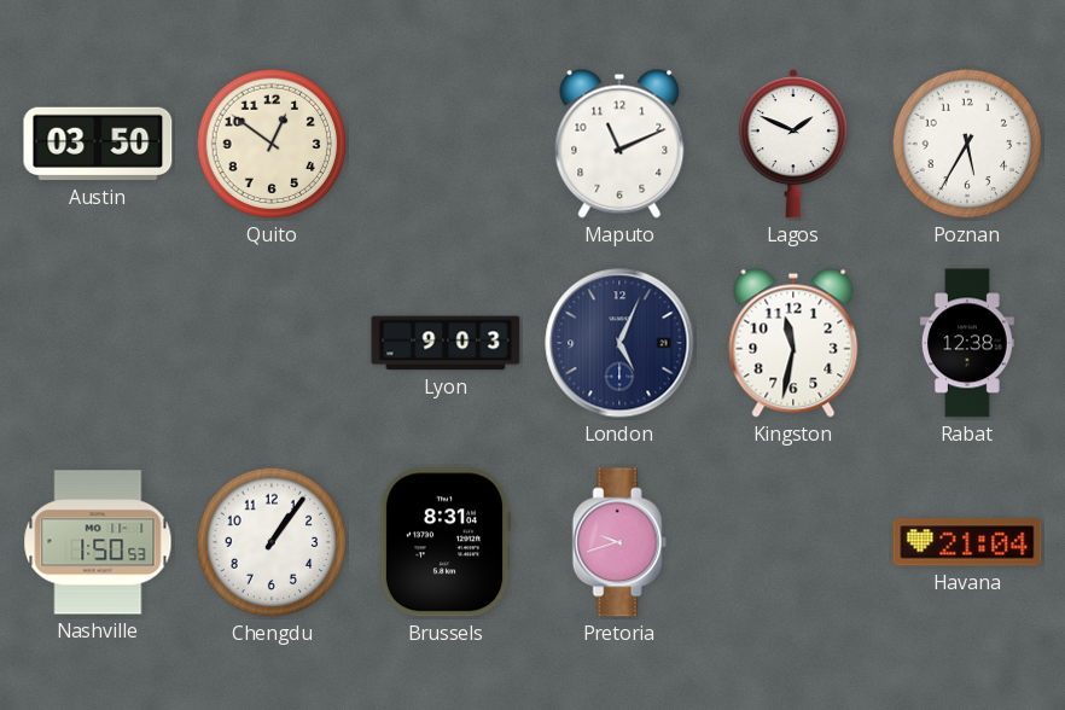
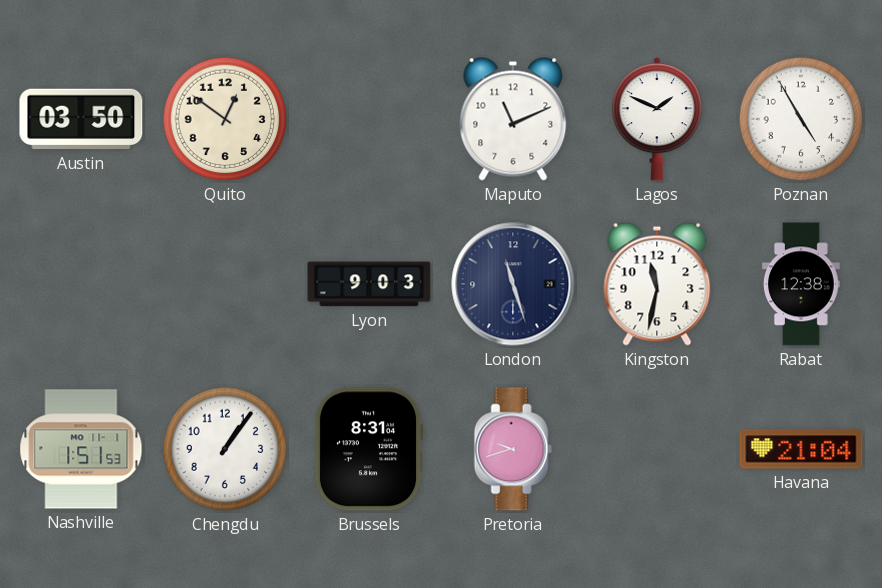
Poznan: 5:35 -> 4:55
London: 5:04 -> 11:27
Nashville: 1:50 -> 1:51
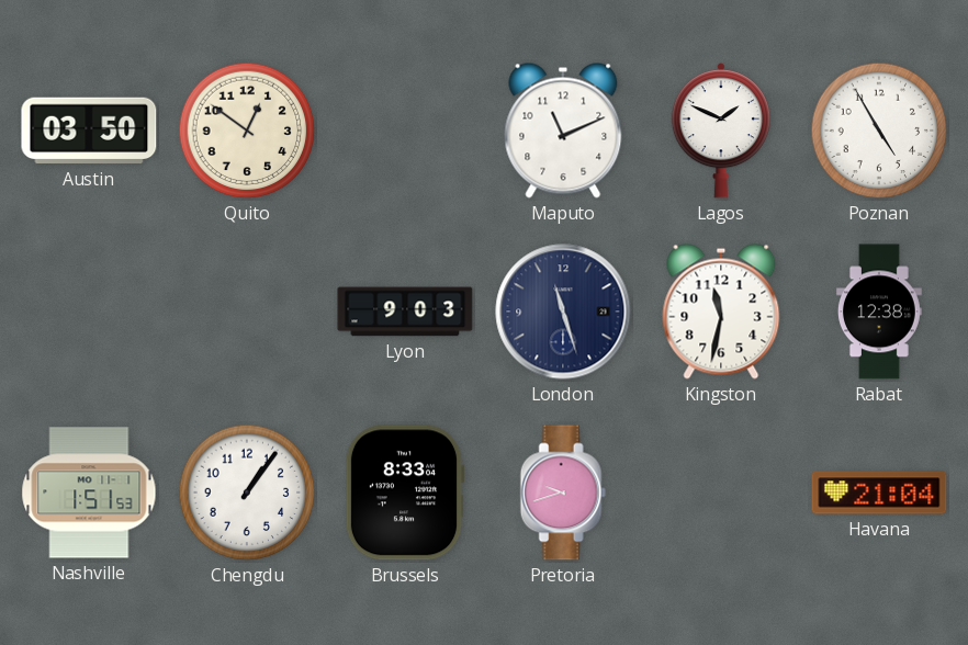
Brussels: 8:31 -> 8:33
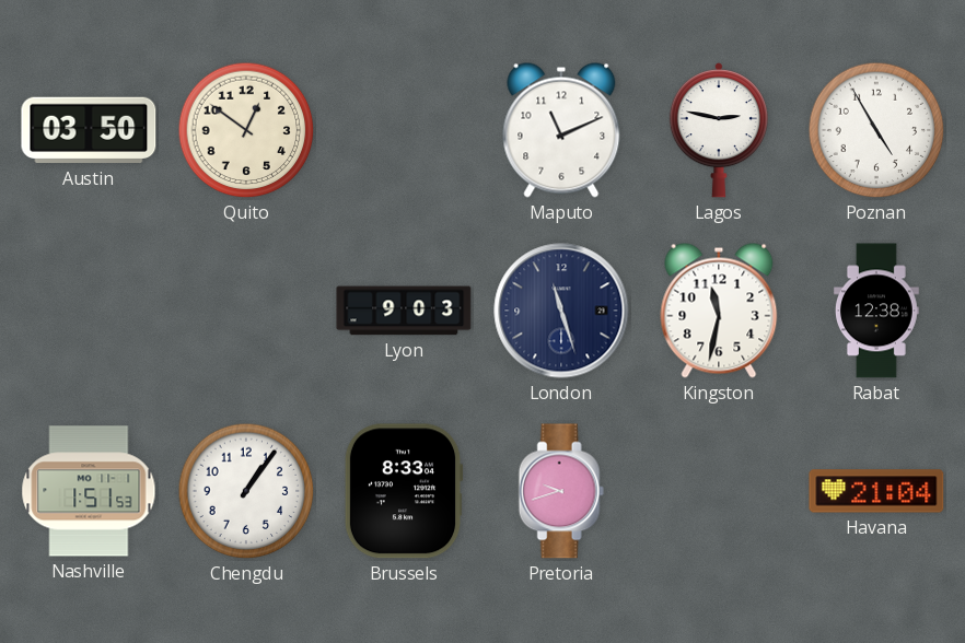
Lagos: 1:49 -> 2:47
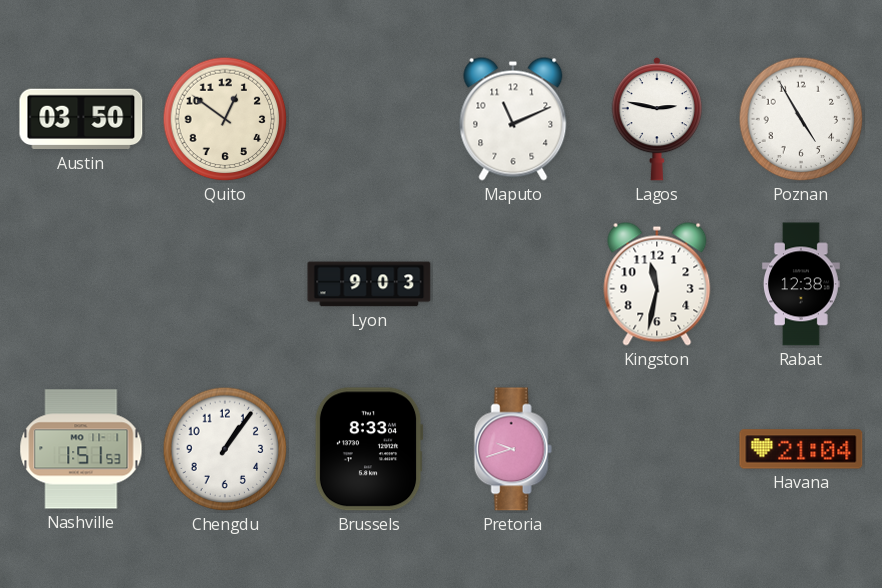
London: 11:27 -> none
